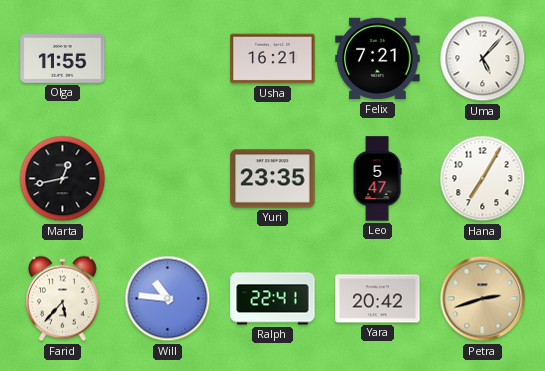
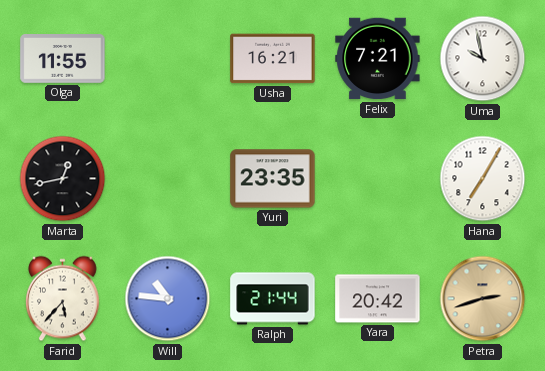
Uma: 5:07 -> 9:58
Leo: 5:47 -> none
Ralph: 22:41 -> 21:44
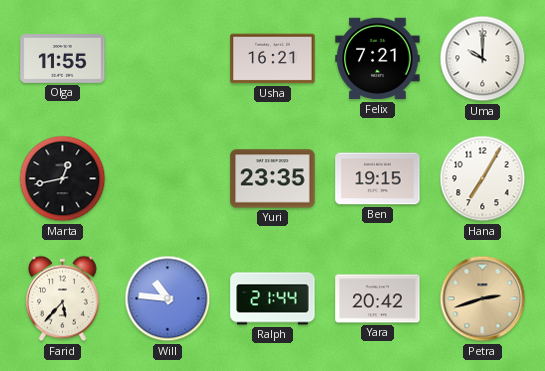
Uma: 9:58 -> 10:00
Ben: none -> 19:15
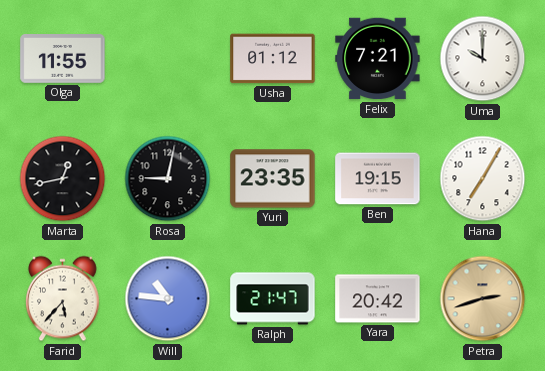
Usha: 16:21 -> 01:12
Rosa: none -> 9:02
Ralph: 21:44 -> 21:47
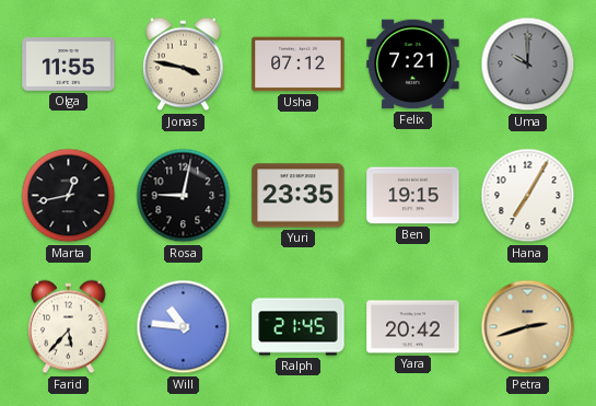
Jonas: none -> 3:47
Usha: 01:12 -> 07:12
Uma dial: white -> grey
Ralph: 21:47 -> 21:45
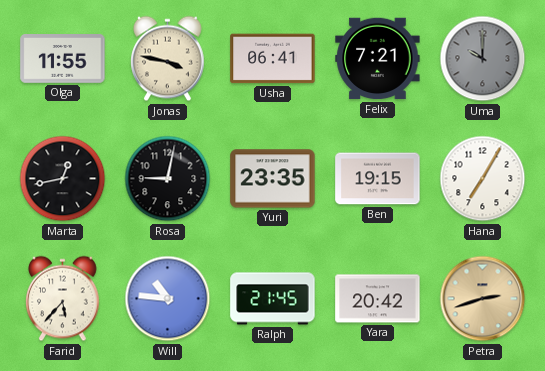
Usha: 07:12 -> 06:41
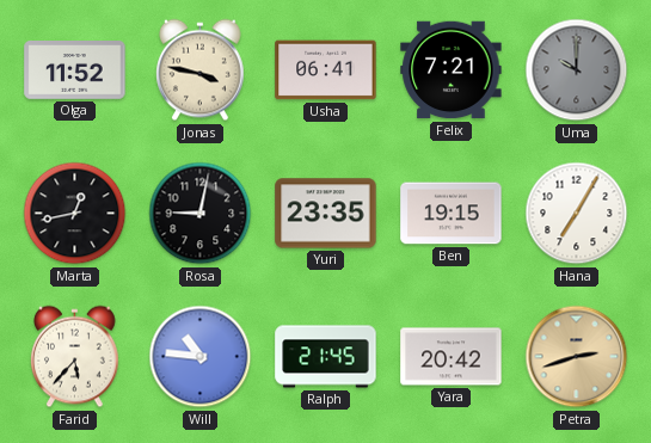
Olga: 11:55 -> 11:52
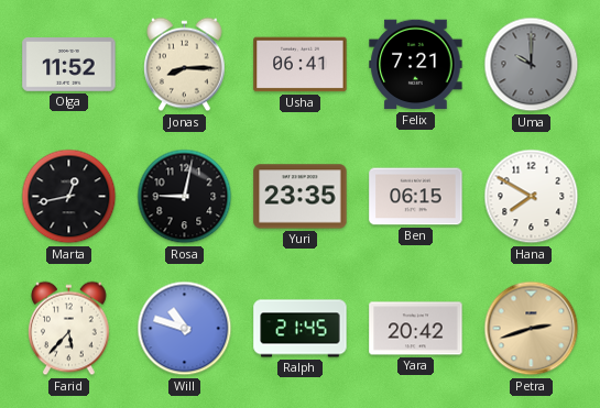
Jonas: 3:47 -> 8:15
Ben: 19:15 -> 06:15
Hana: 7:05 -> 7:50
Will: 10:46 -> 10:48
